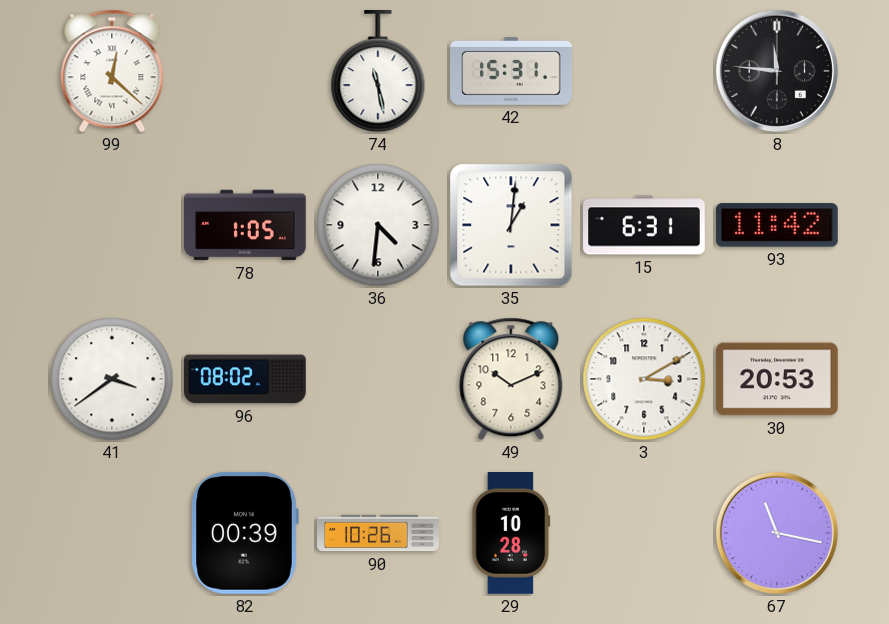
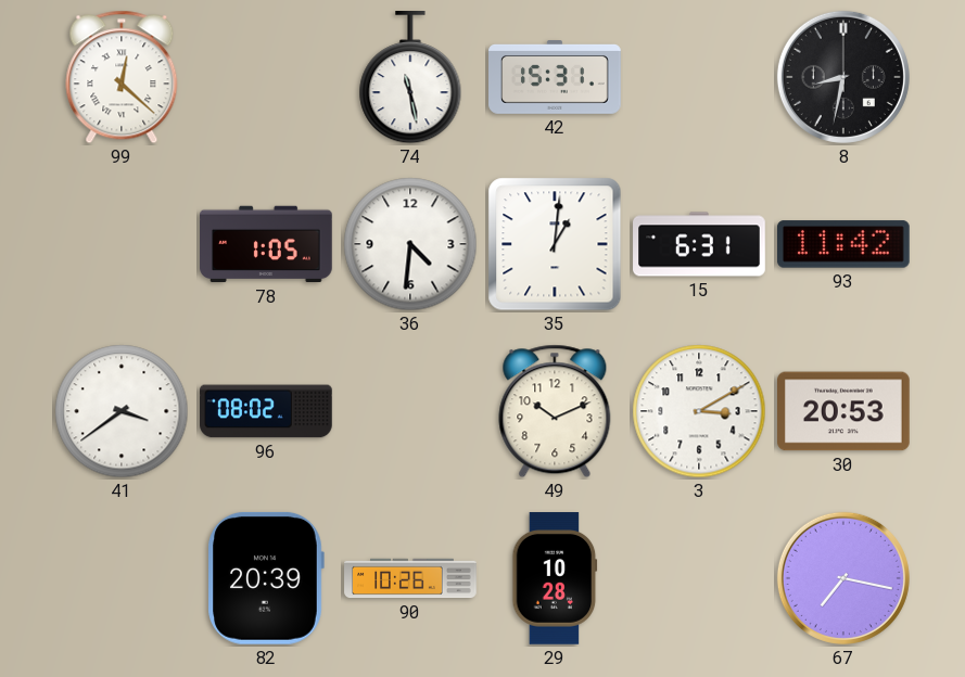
8: 11:46 -> 8:32
82: 00:39 -> 20:39
67: 11:17 -> 7:17
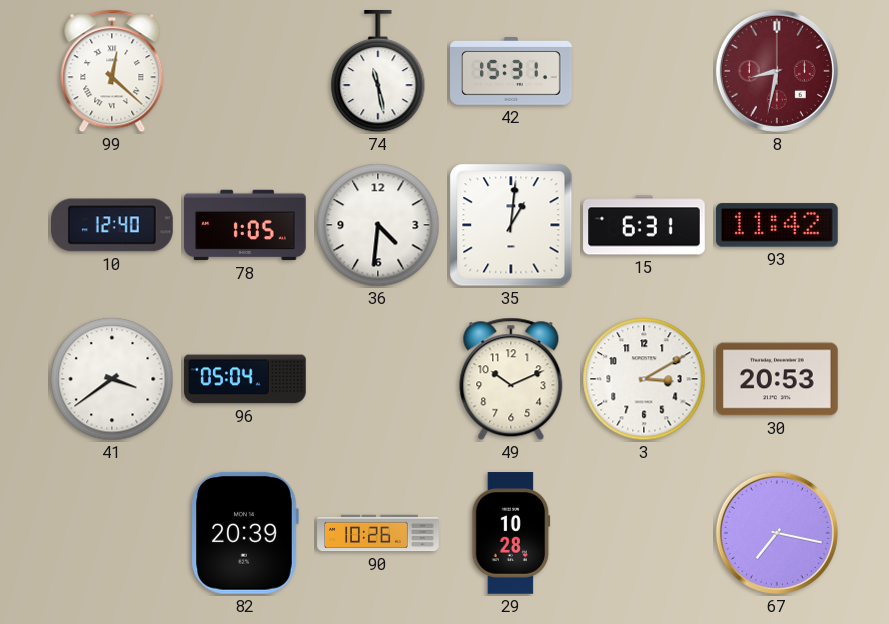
8 dial: black -> burgundy
10: none -> 12:40
96: 08:02 -> 05:04
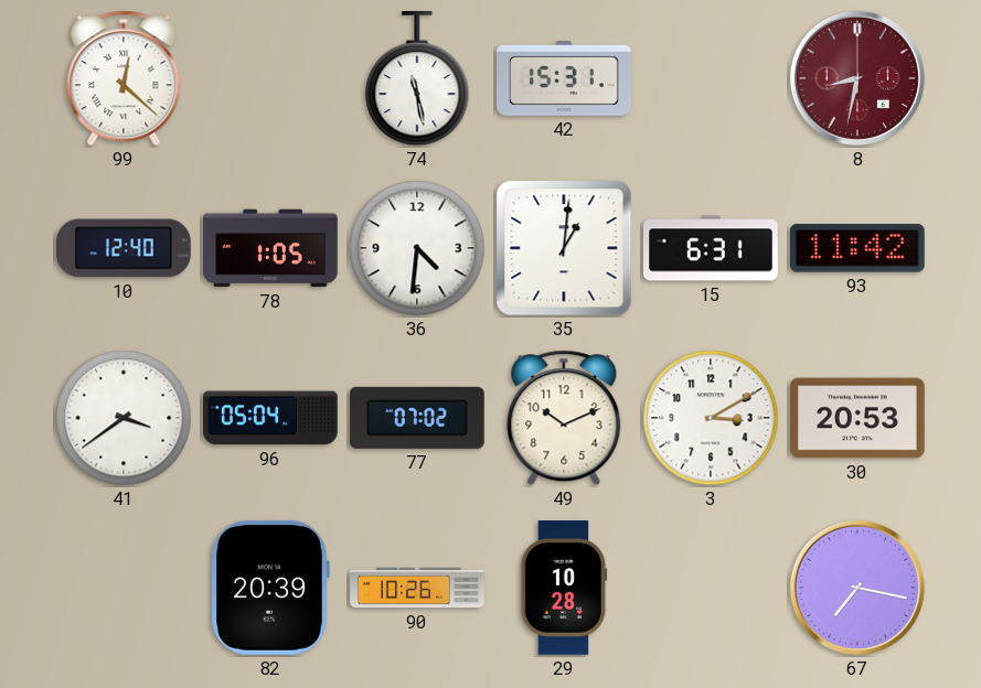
77: none -> 07:02
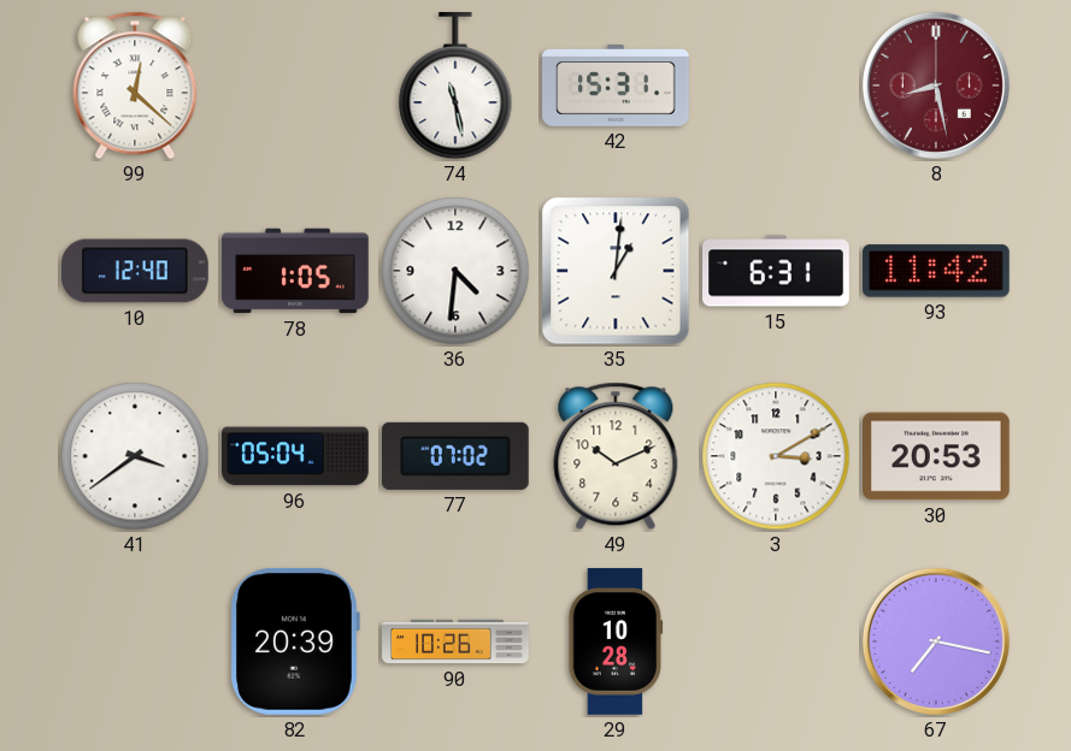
8: 8:32 -> 8:28
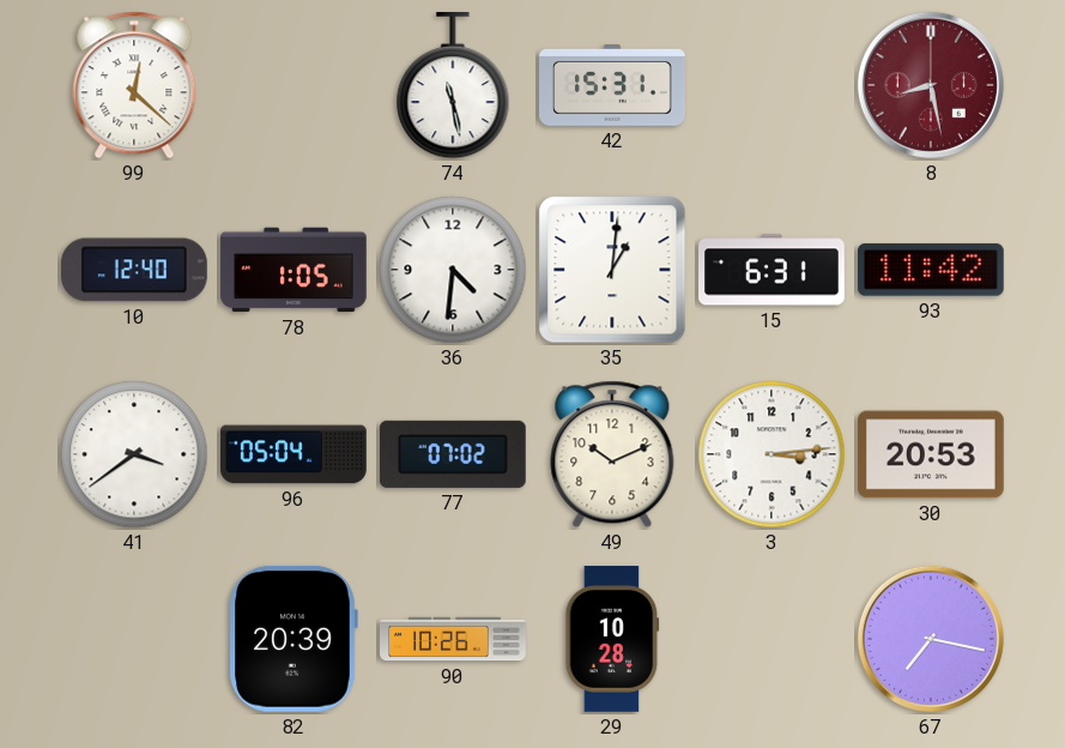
3: 3:10 -> 3:14
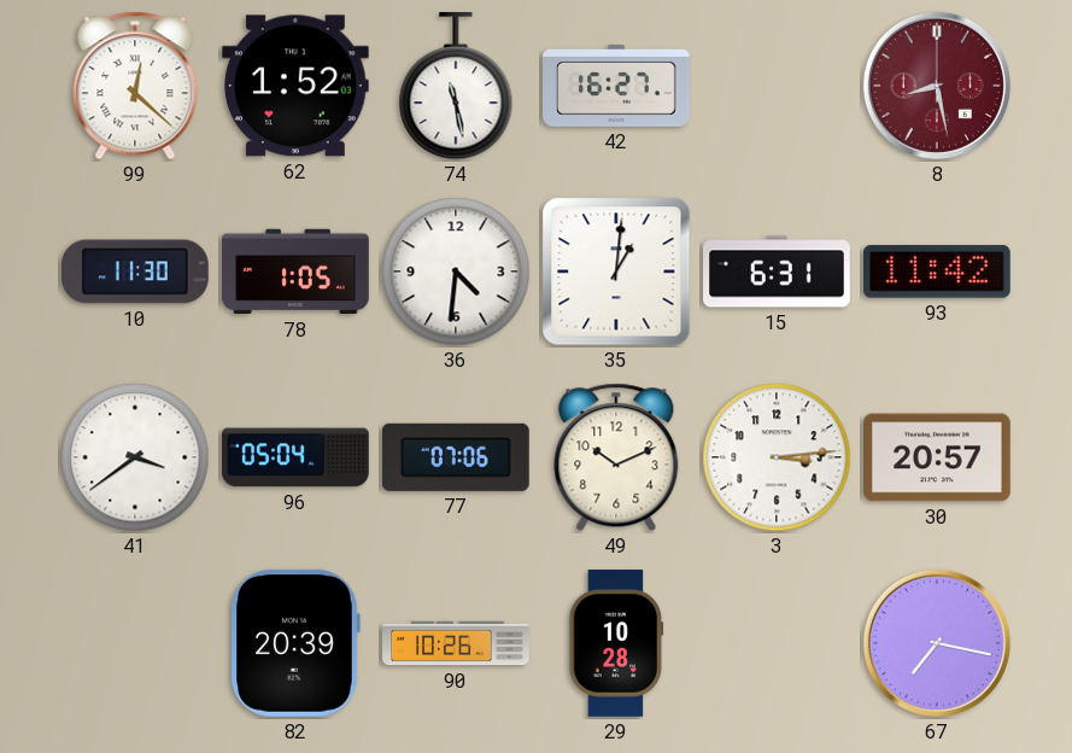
62: none -> 1:52
42: 15:31 -> 16:27
10: 12:40 -> 11:30
77: 07:02 -> 07:06
30: 20:53 -> 20:57
